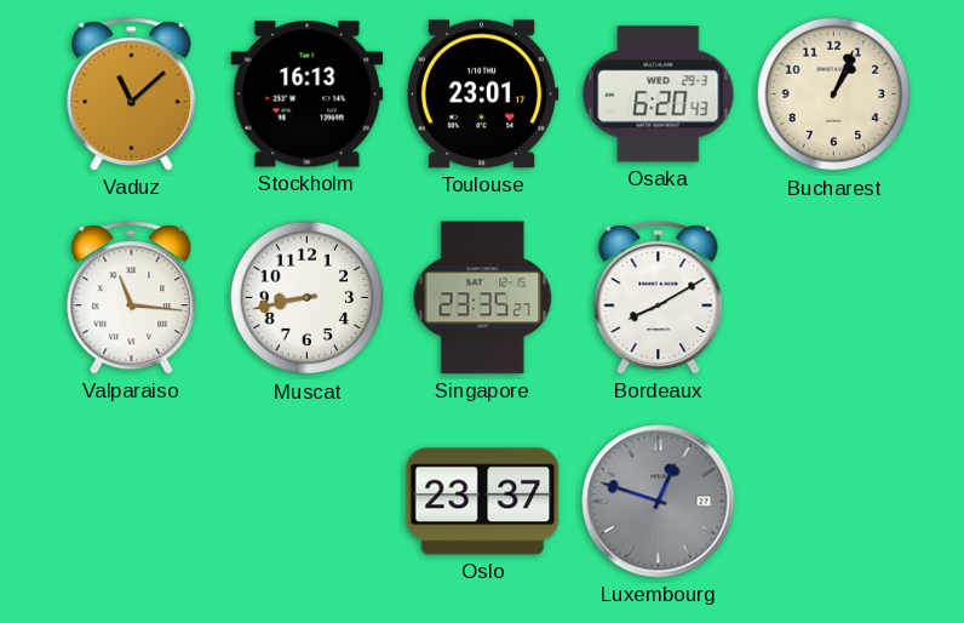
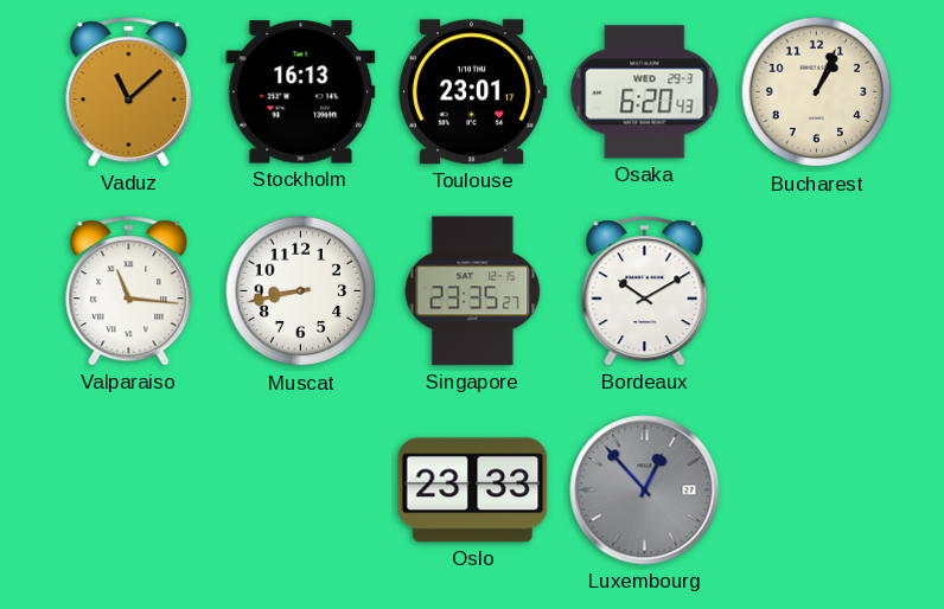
Bordeaux: 8:10 -> 10:10
Oslo: 23:37 -> 23:33
Luxembourg: 12:48 -> 12:53
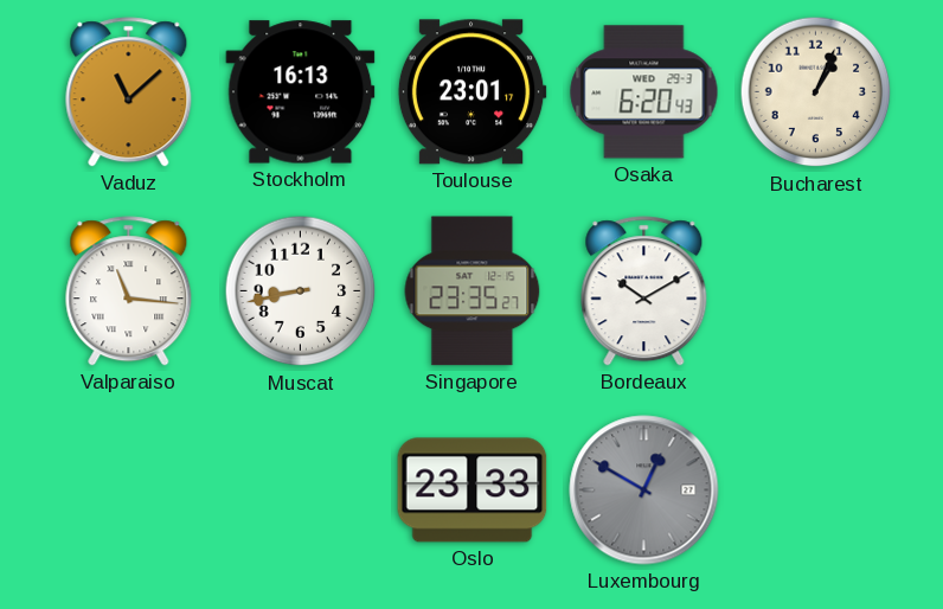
Luxembourg: 12:53 -> 12:50
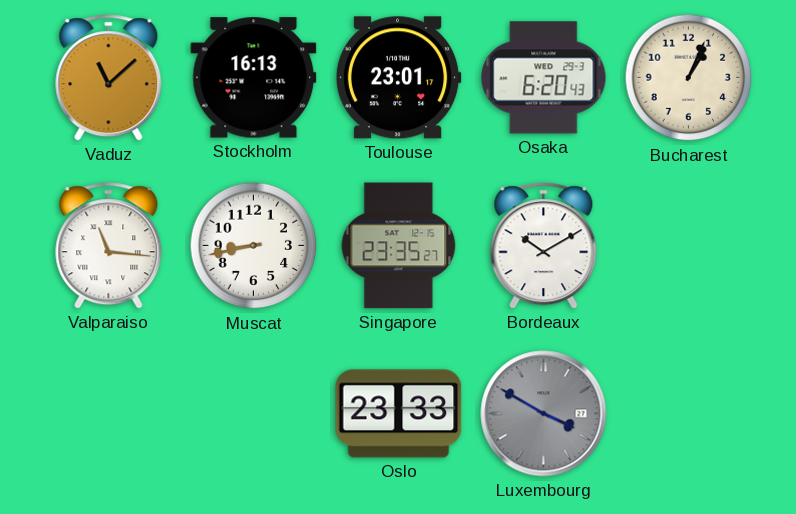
Luxembourg: 12:50 -> 3:50
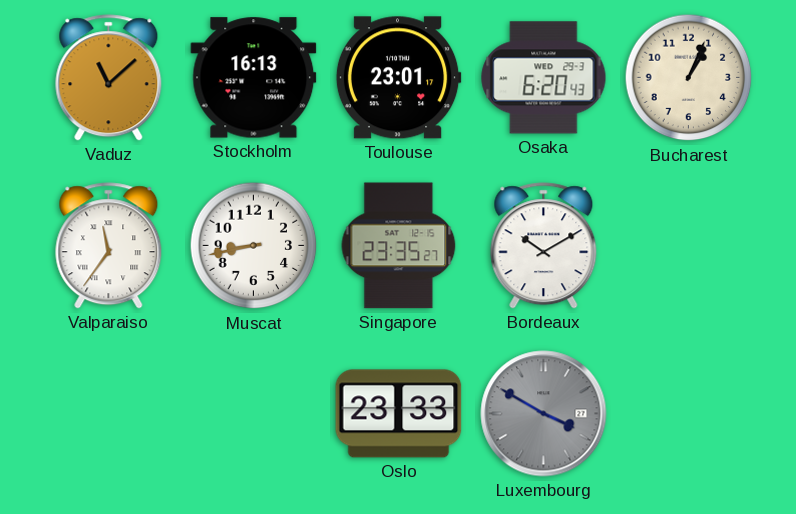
Valparaiso: 11:16 -> 11:36
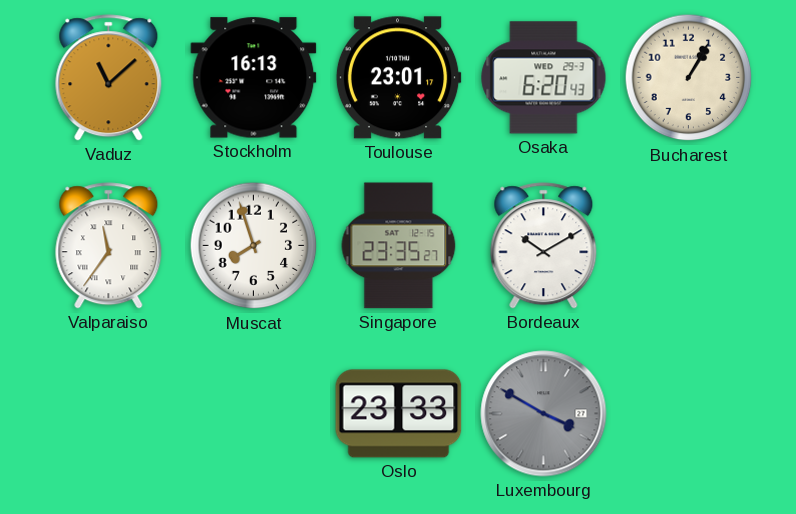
Bucharest: 1:04 -> 1:05
Muscat: 8:43 -> 7:57
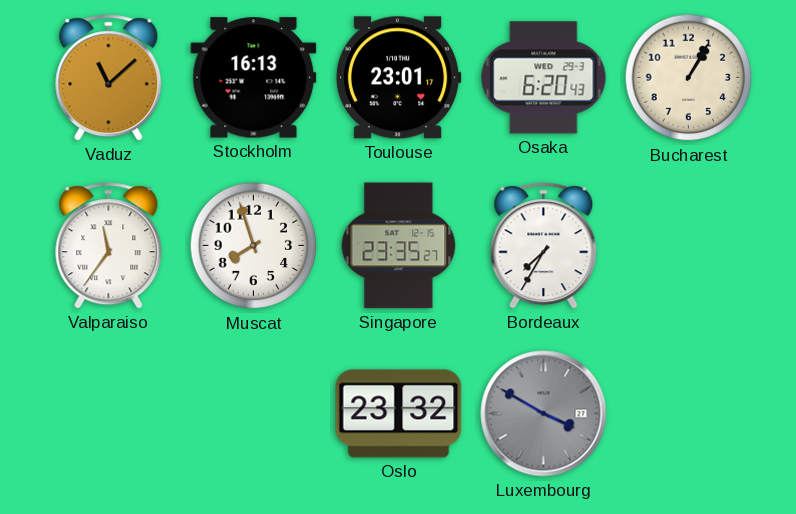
Bordeaux: 10:10 -> 7:35
Oslo: 23:33 -> 23:32
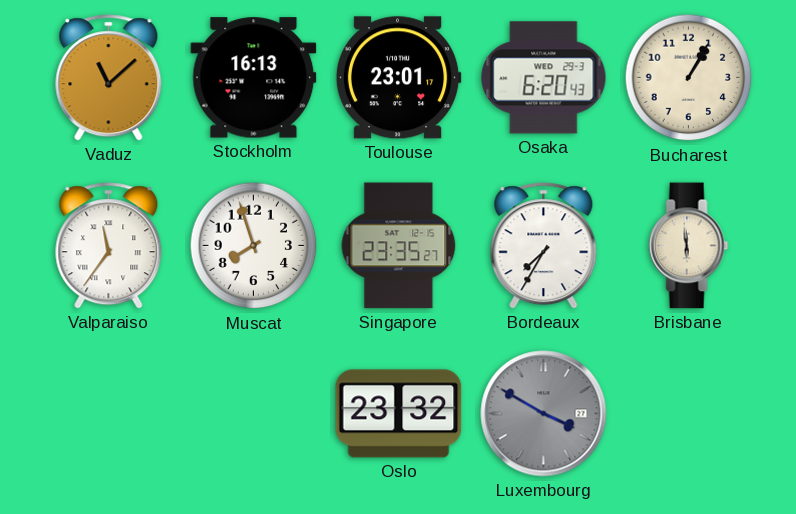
Brisbane: none -> 5:59
